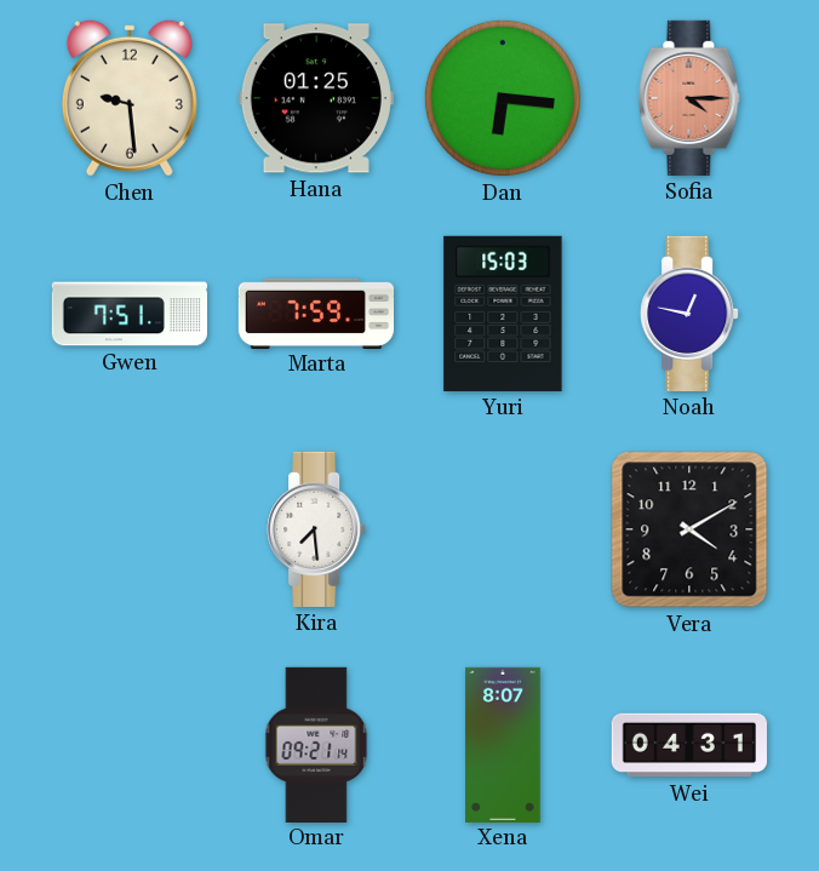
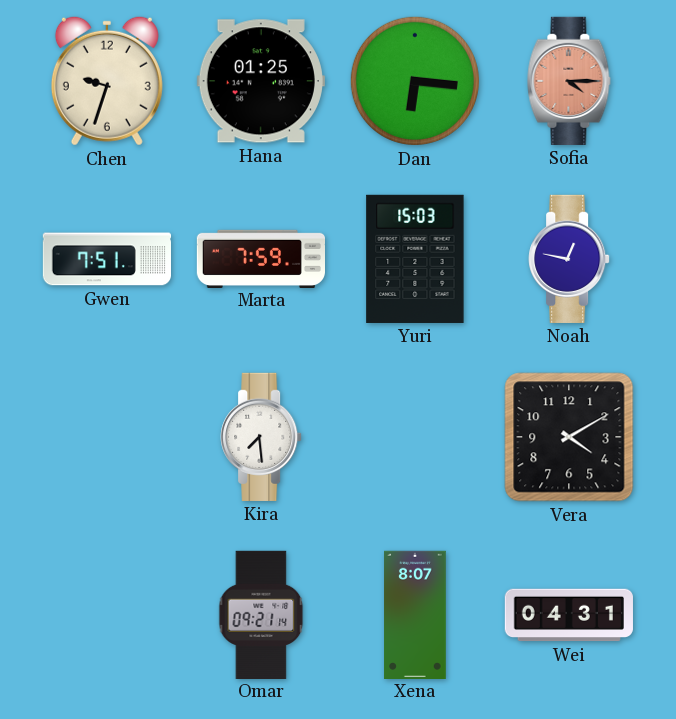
Chen: 9:29 -> 9:33
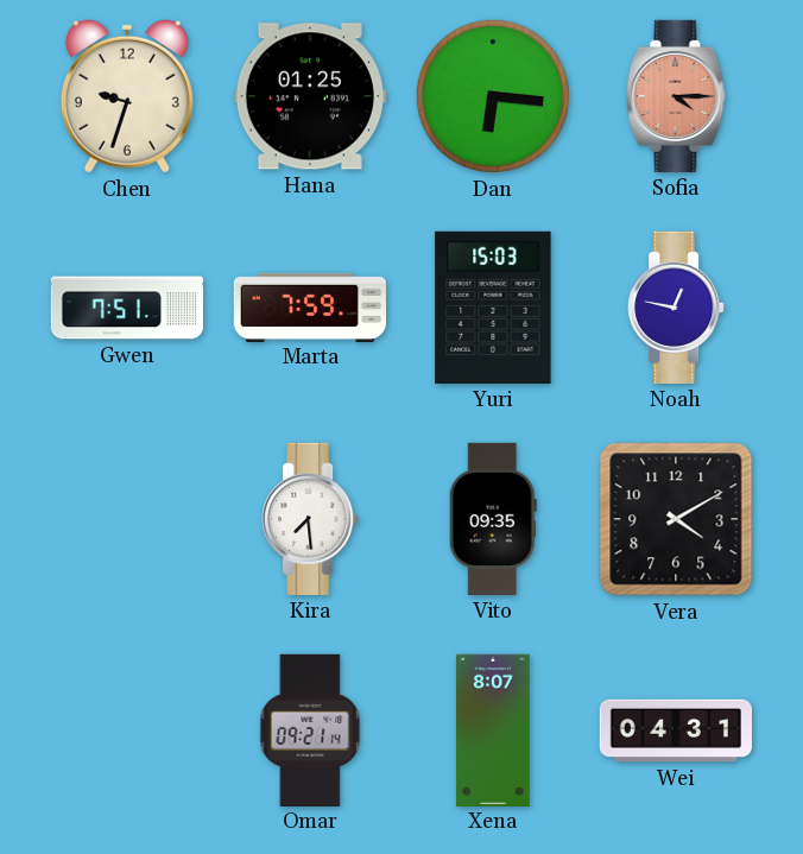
Vito: none -> 09:35
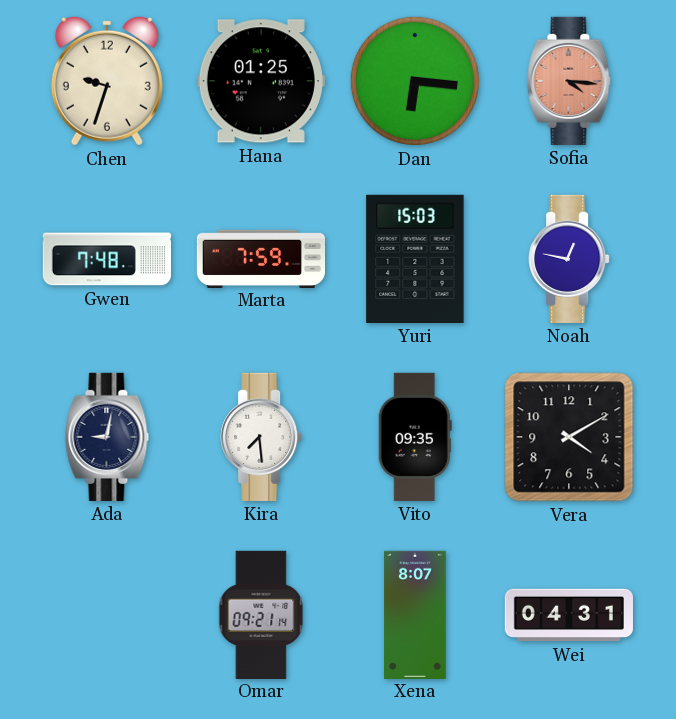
Sofia: 4:15 -> 4:16
Gwen: 7:51 -> 7:48
Ada: none -> 9:02
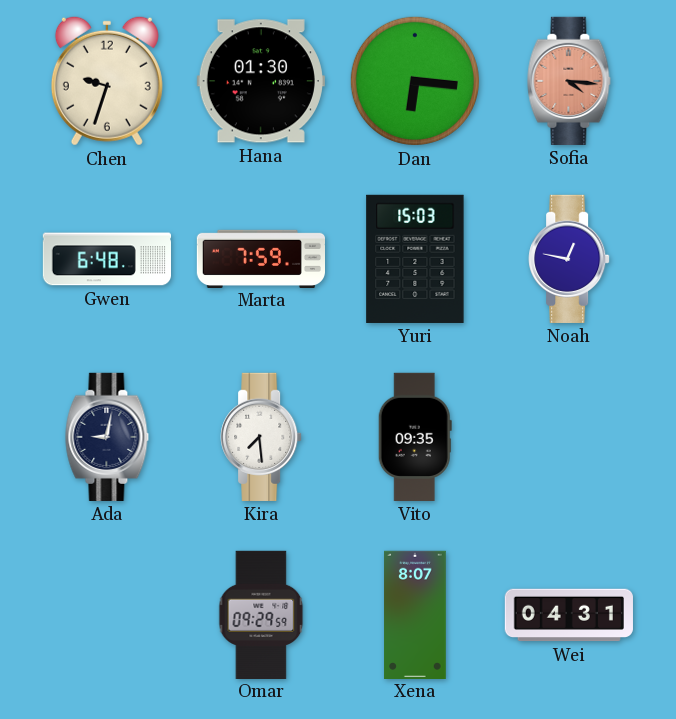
Hana: 01:25 -> 01:30
Gwen: 7:48 -> 6:48
Vera: 4:10 -> none
Omar: 09:21 -> 09:29
